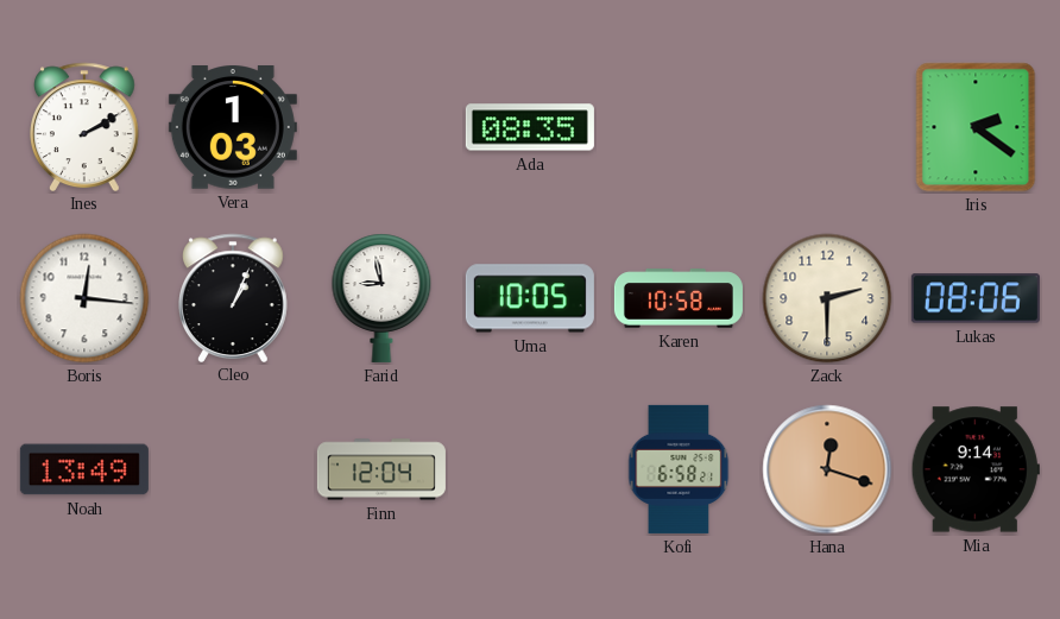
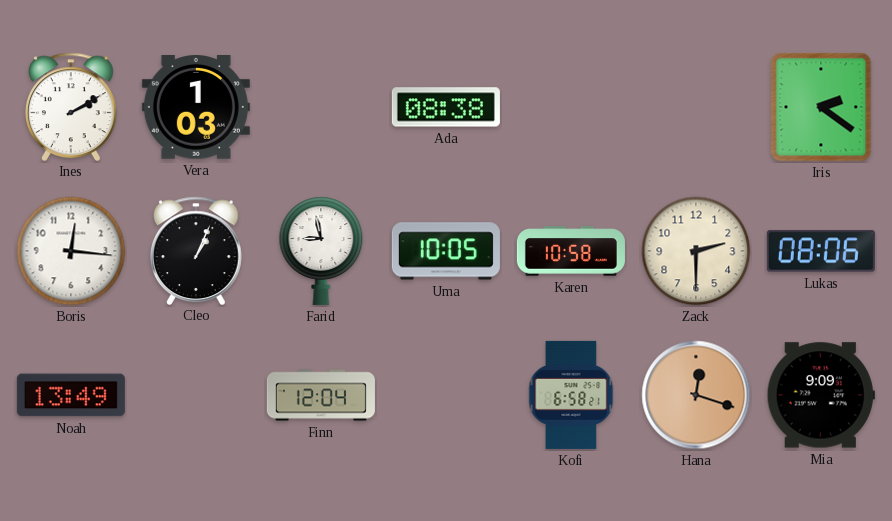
Ada: 08:35 -> 08:38
Mia: 9:14 -> 9:09
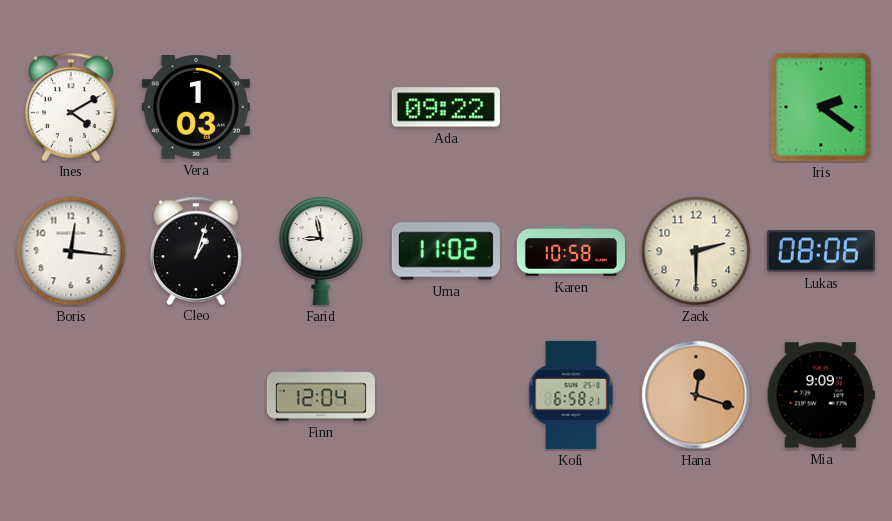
Ines: 2:10 -> 4:10
Ada: 08:38 -> 09:22
Cleo: 1:04 -> 1:03
Uma: 10:05 -> 11:02
Noah: 13:49 -> none
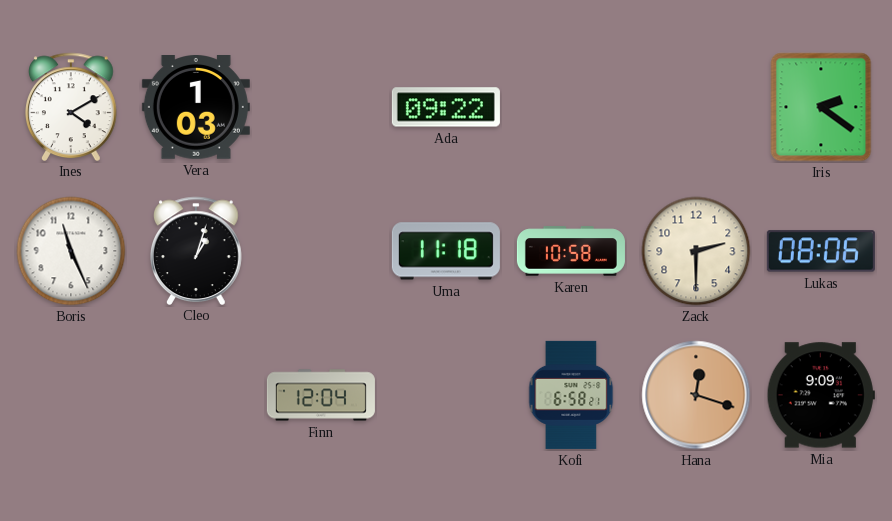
Boris: 12:16 -> 11:26
Farid: 8:58 -> none
Uma: 11:02 -> 11:18
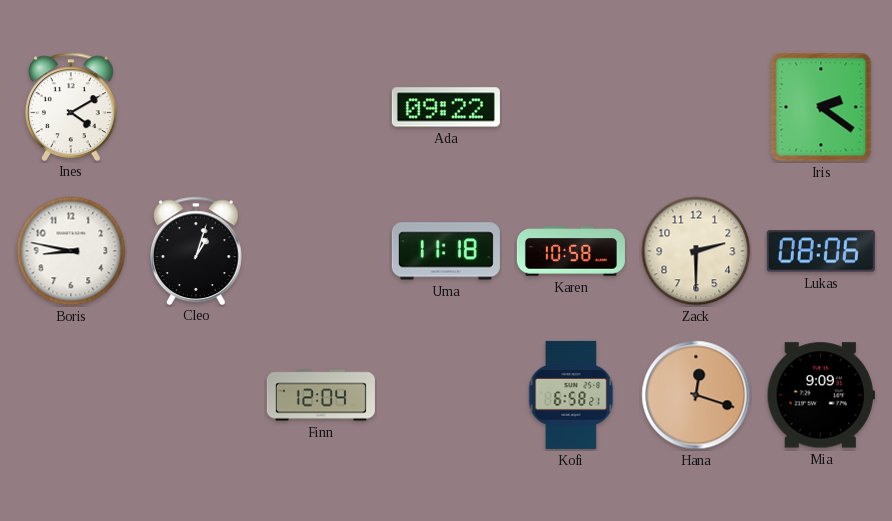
Vera: 1:03 -> none
Boris: 11:26 -> 8:47
